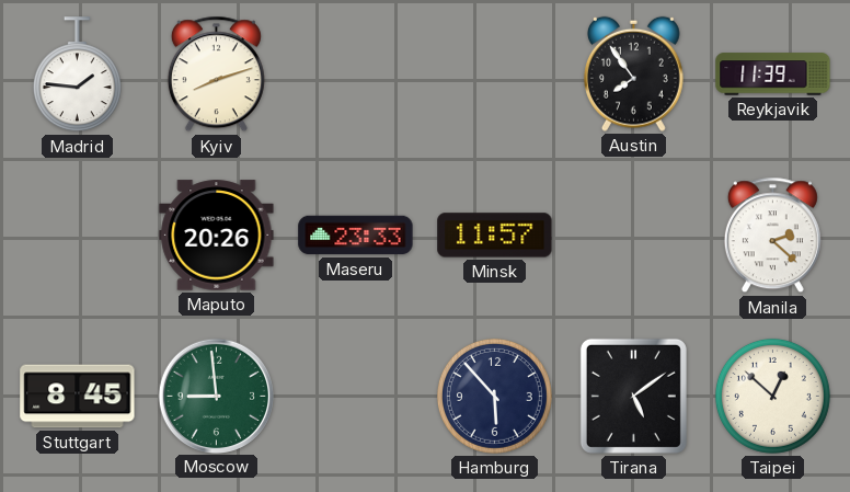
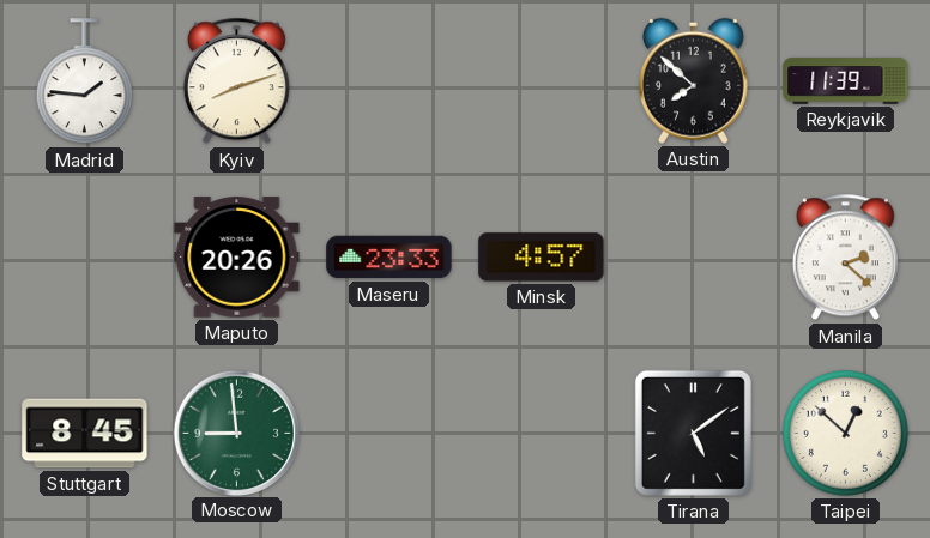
Austin: 7:54 -> 7:52
Minsk: 11:57 -> 4:57
Hamburg: 5:53 -> none
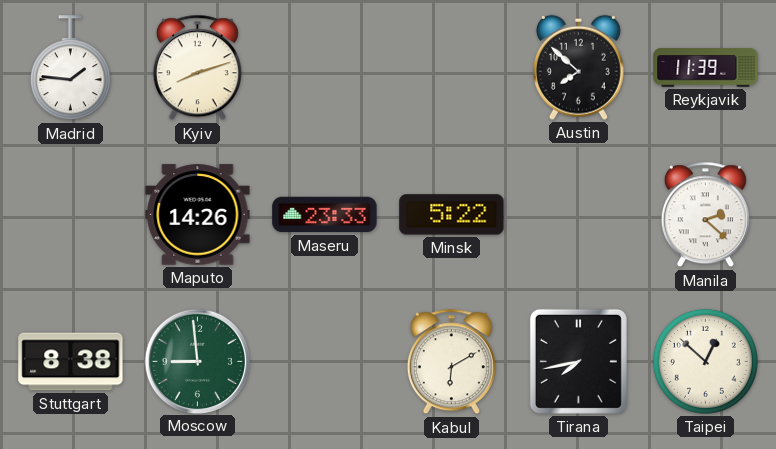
Maputo: 20:26 -> 14:26
Minsk: 4:57 -> 5:22
Stuttgart: 8:45 -> 8:38
Kabul: none -> 6:10
Tirana: 5:09 -> 7:43
